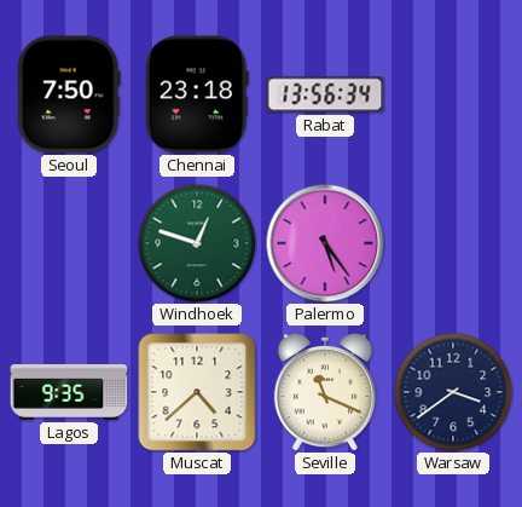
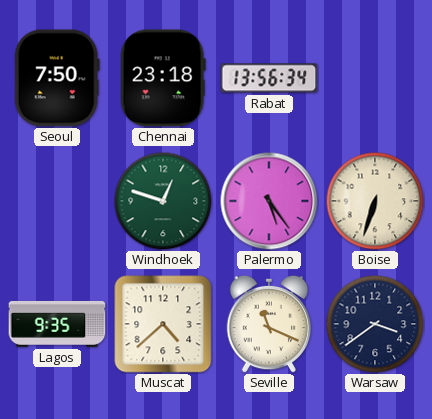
Boise: none -> 6:33
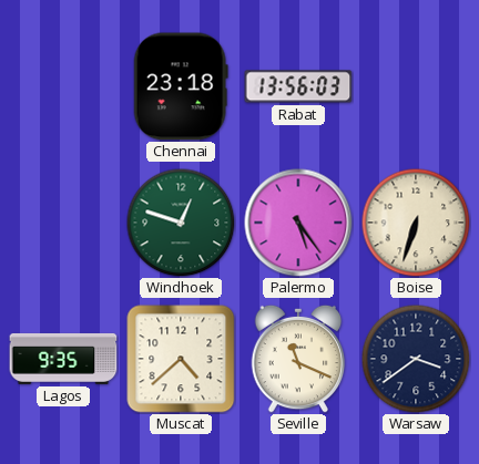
Seoul: 7:50 -> none
Rabat: 13:56:34 -> 13:56:03
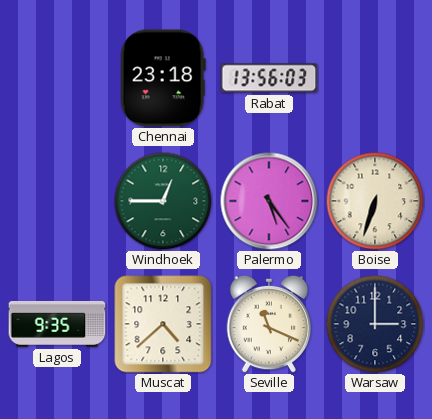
Windhoek: 12:48 -> 12:45
Warsaw: 3:39 -> 3:00
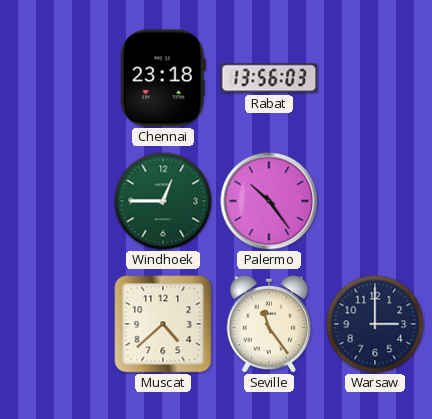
Palermo: 5:24 -> 10:24
Boise: 6:33 -> none
Lagos: 9:35 -> none
Seville: 11:19 -> 11:24
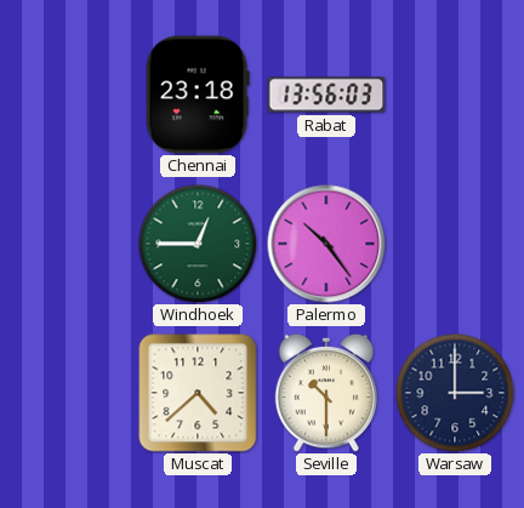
Seville: 11:24 -> 10:30
